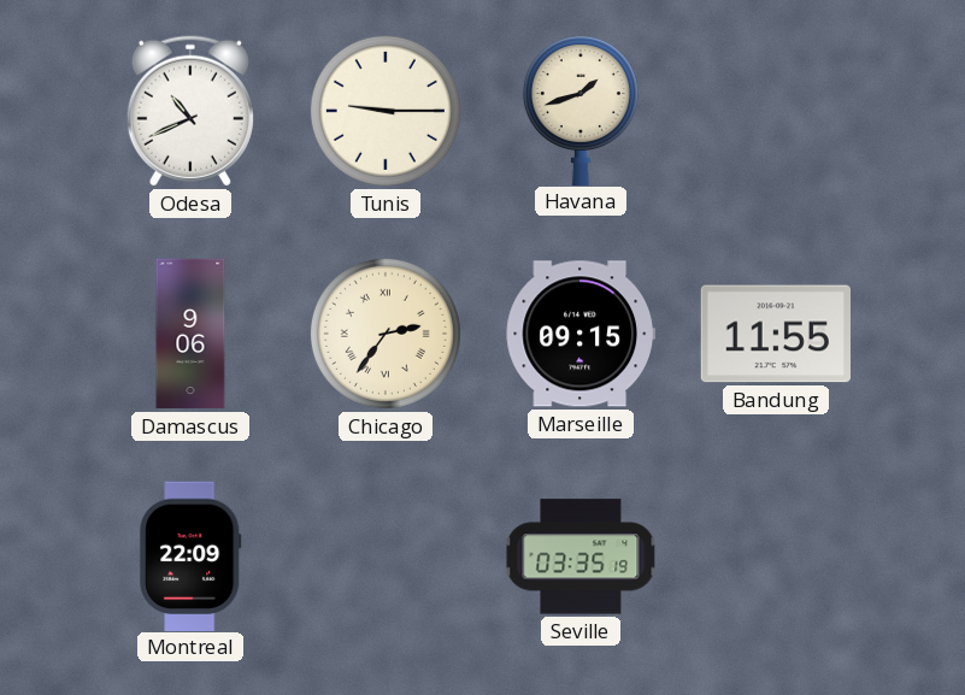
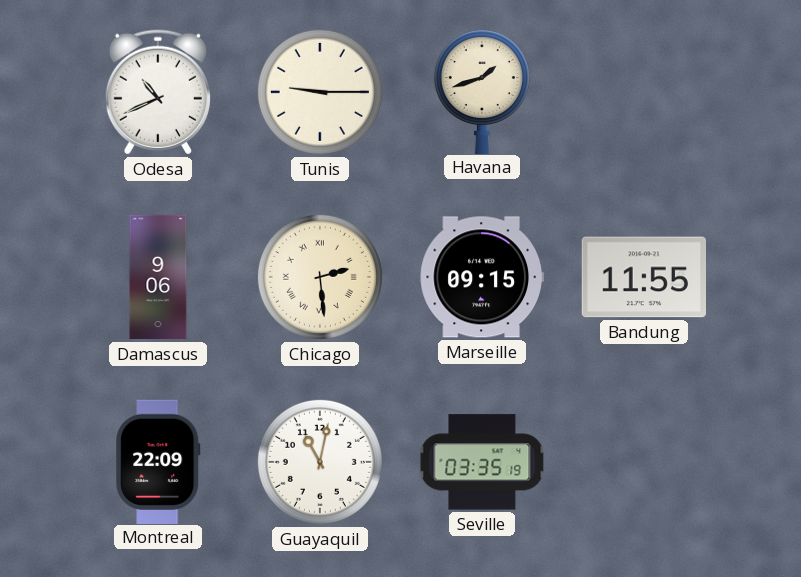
Chicago: 2:36 -> 2:29
Guayaquil: none -> 11:02
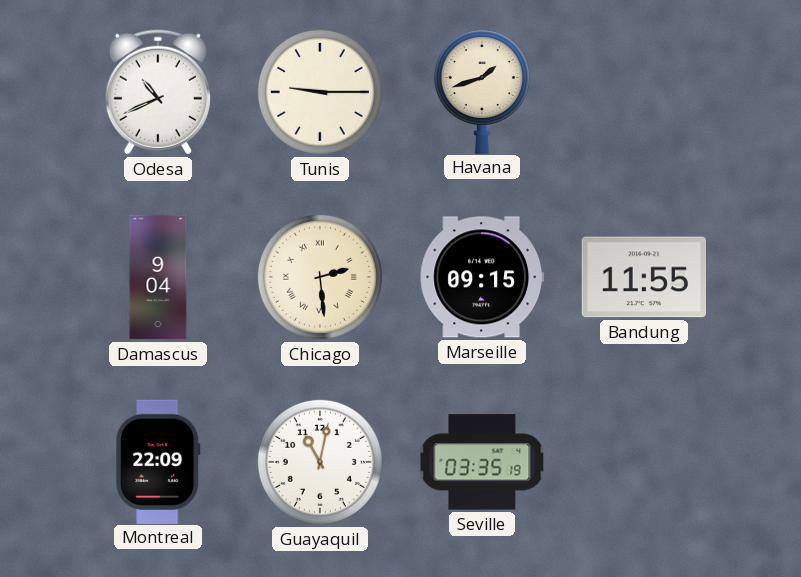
Damascus: 9:06 -> 9:04
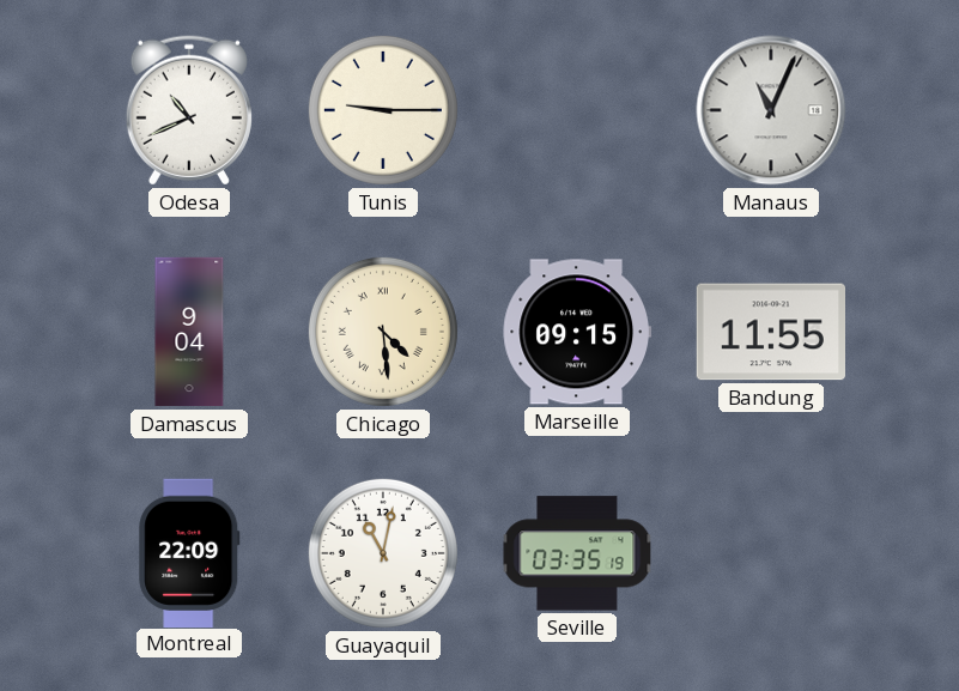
Havana: 1:42 -> none
Manaus: none -> 11:04
Chicago: 2:29 -> 4:29
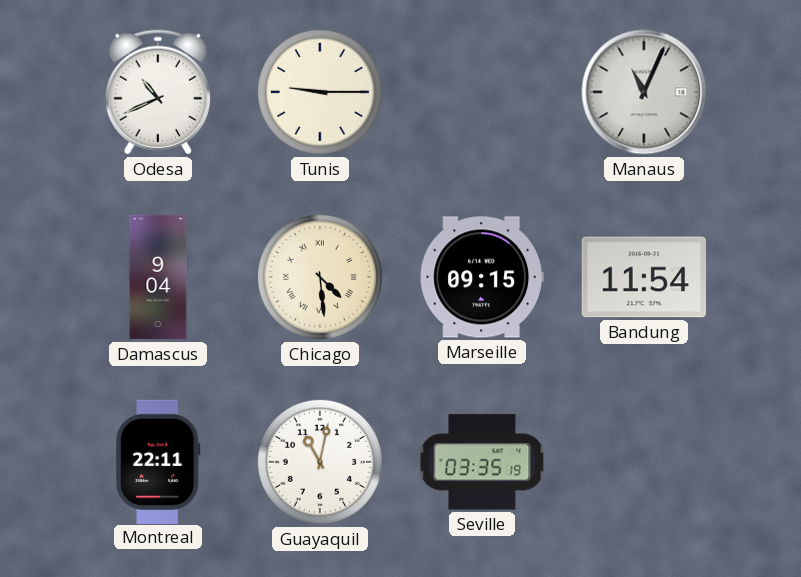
Bandung: 11:55 -> 11:54
Montreal: 22:09 -> 22:11
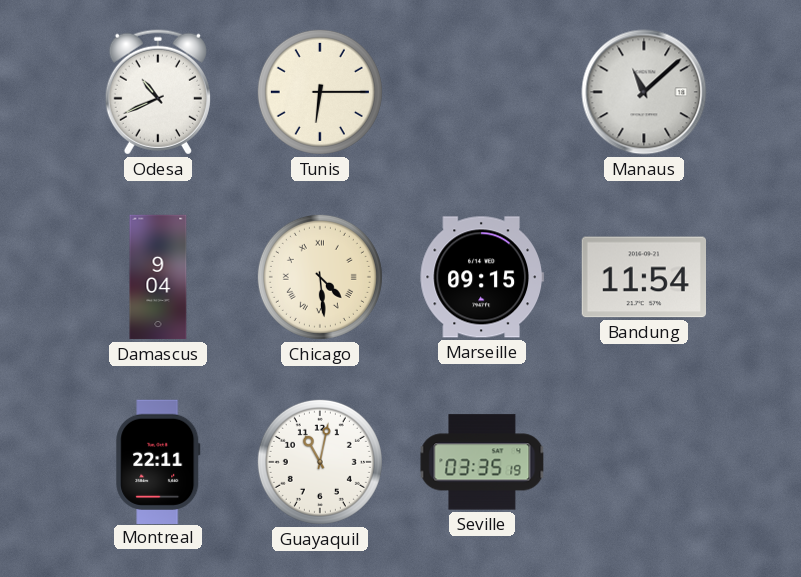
Tunis: 9:15 -> 6:15
Manaus: 11:04 -> 11:08
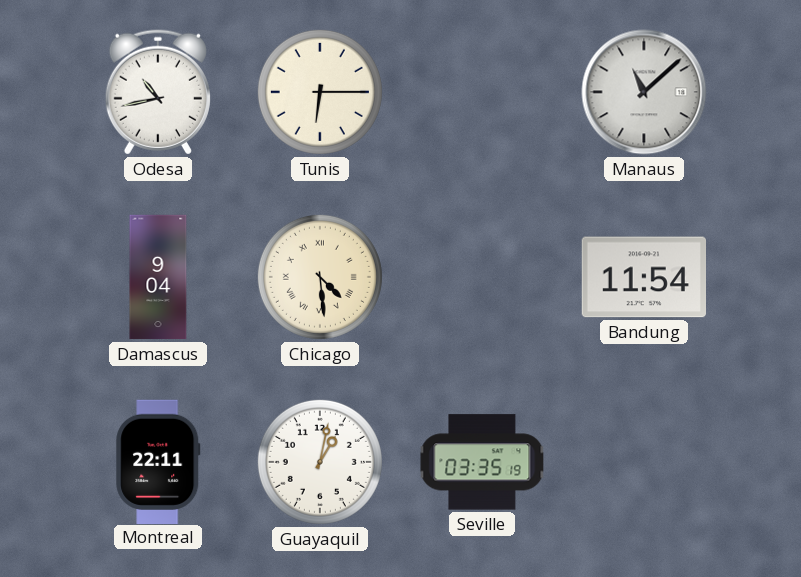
Odesa: 10:41 -> 10:43
Marseille: 09:15 -> none
Guayaquil: 11:02 -> 1:02
